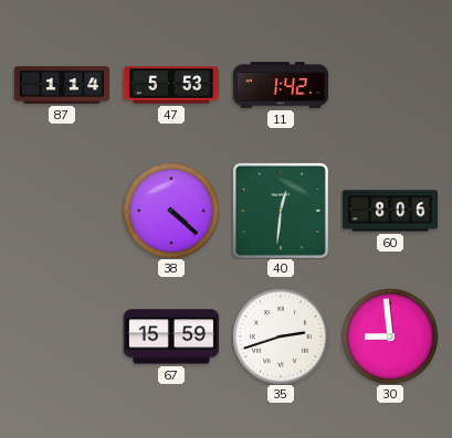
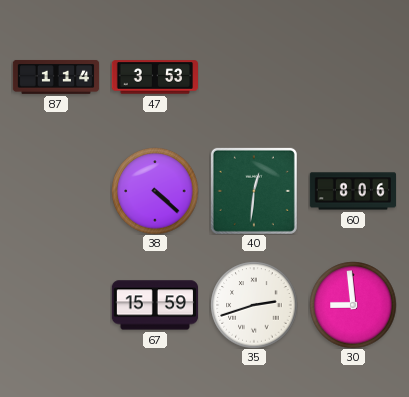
47: 5:53 -> 3:53
11: 1:42 -> none
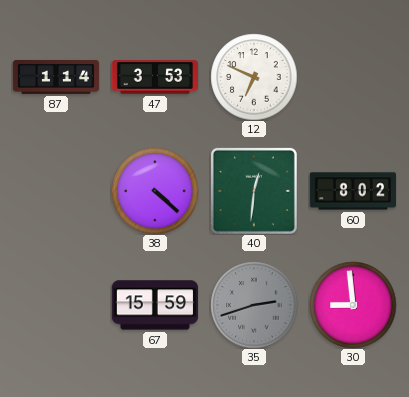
12: none -> 6:49
60: 8:06 -> 8:02
35 dial: white -> grey
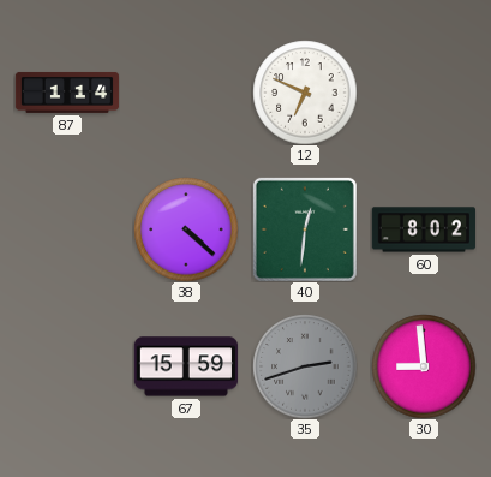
47: 3:53 -> none
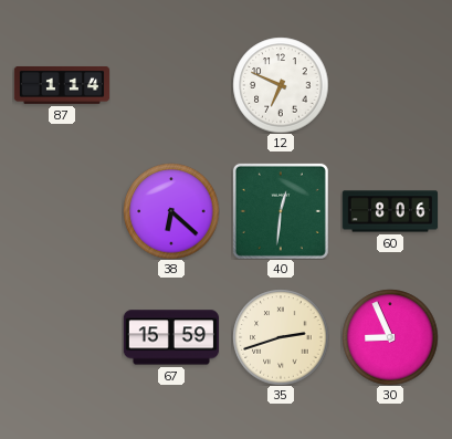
38: 4:22 -> 6:22
60: 8:02 -> 8:06
35 dial: grey -> cream
30: 8:59 -> 8:56
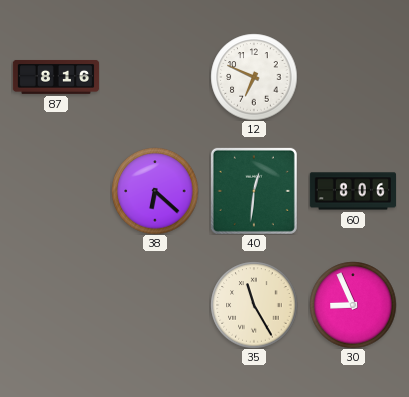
87: 1:14 -> 8:16
67: 15:59 -> none
35: 2:42 -> 11:25
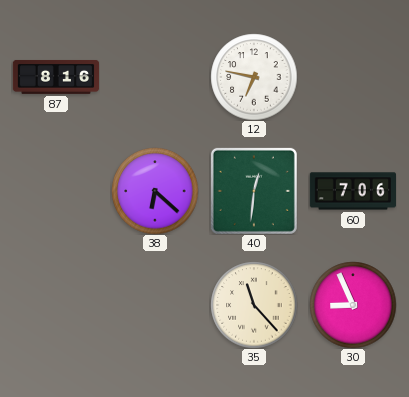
12: 6:49 -> 6:47
60: 8:06 -> 7:06
35: 11:25 -> 11:23
